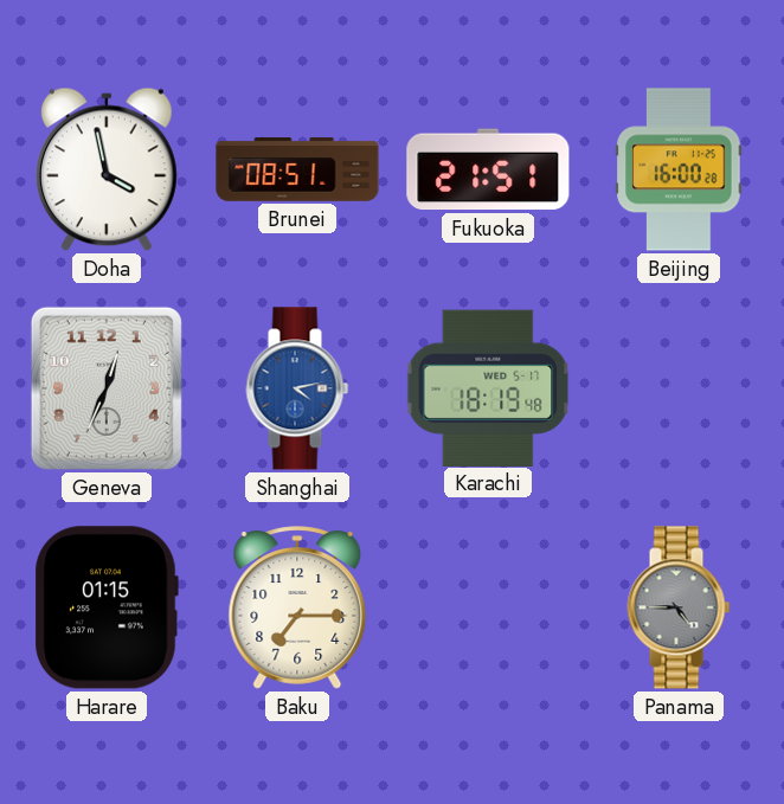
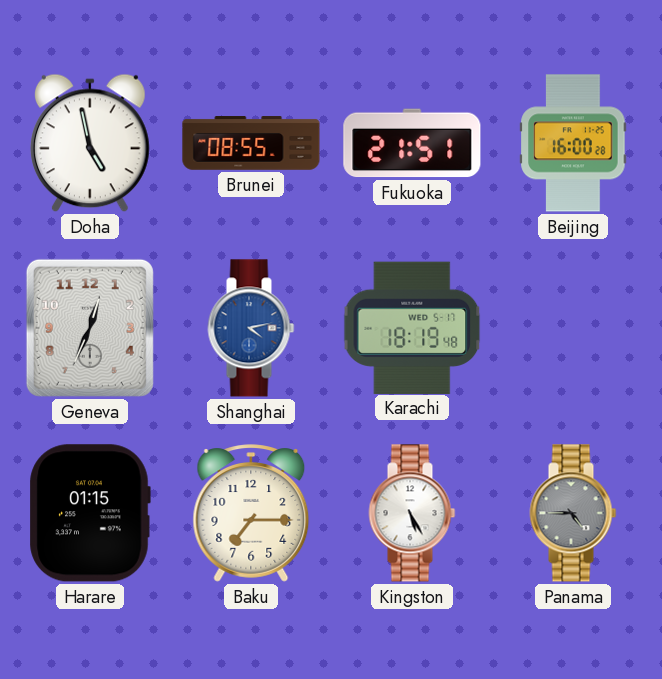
Doha: 3:58 -> 4:58
Brunei: 08:51 -> 08:55
Kingston: none -> 5:25
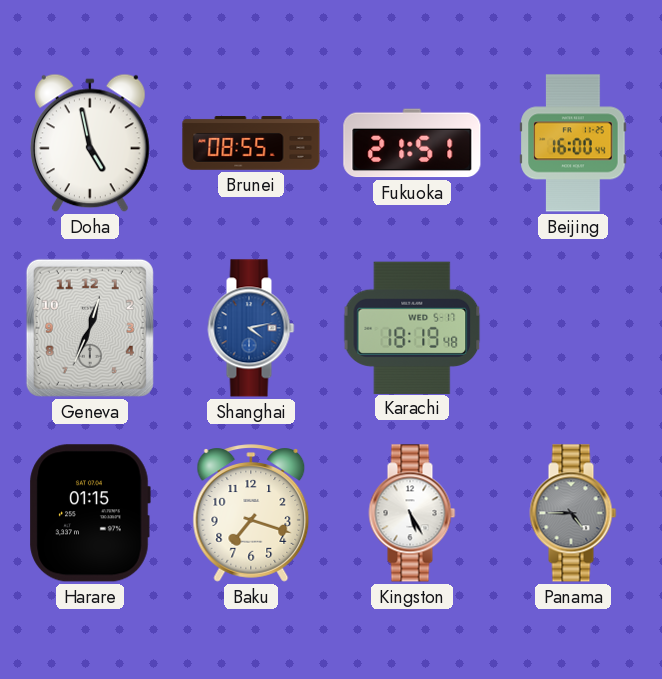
Beijing: 16:00:28 -> 16:00:44
Baku: 7:15 -> 7:18
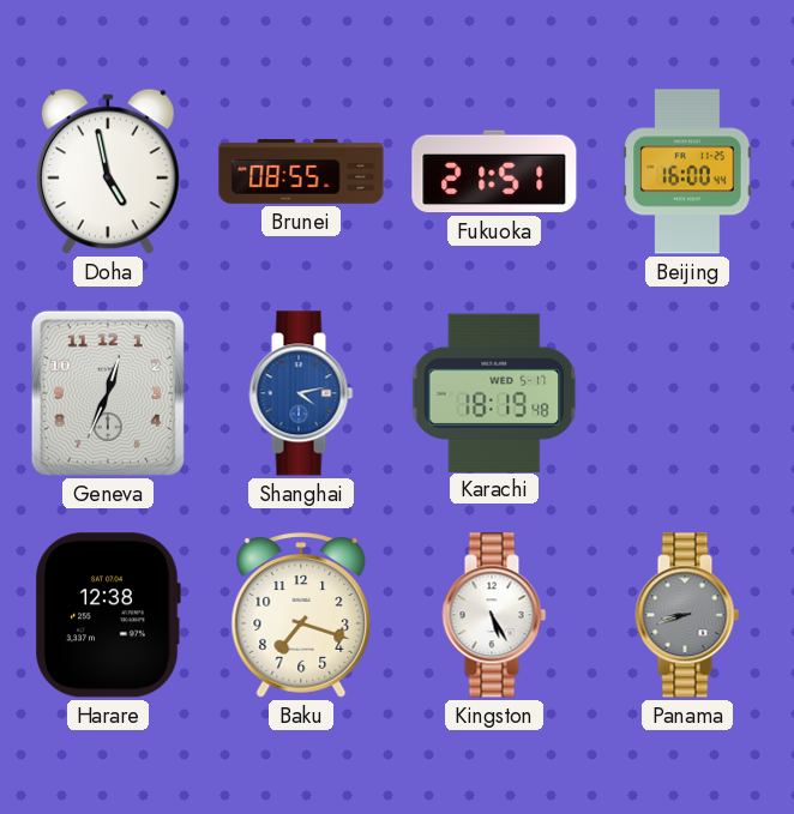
Harare: 01:15 -> 12:38
Panama: 4:45 -> 8:42
